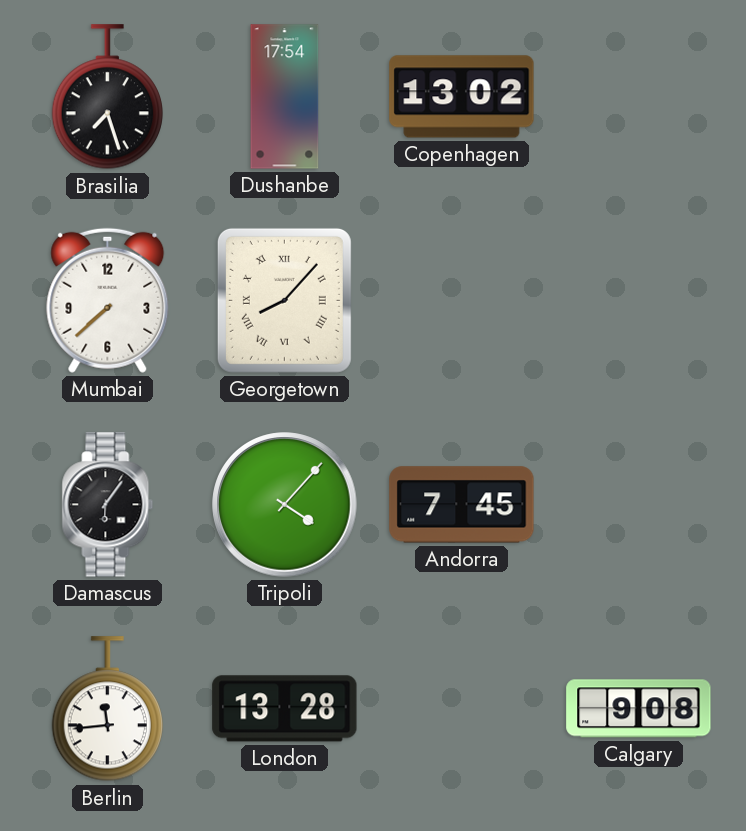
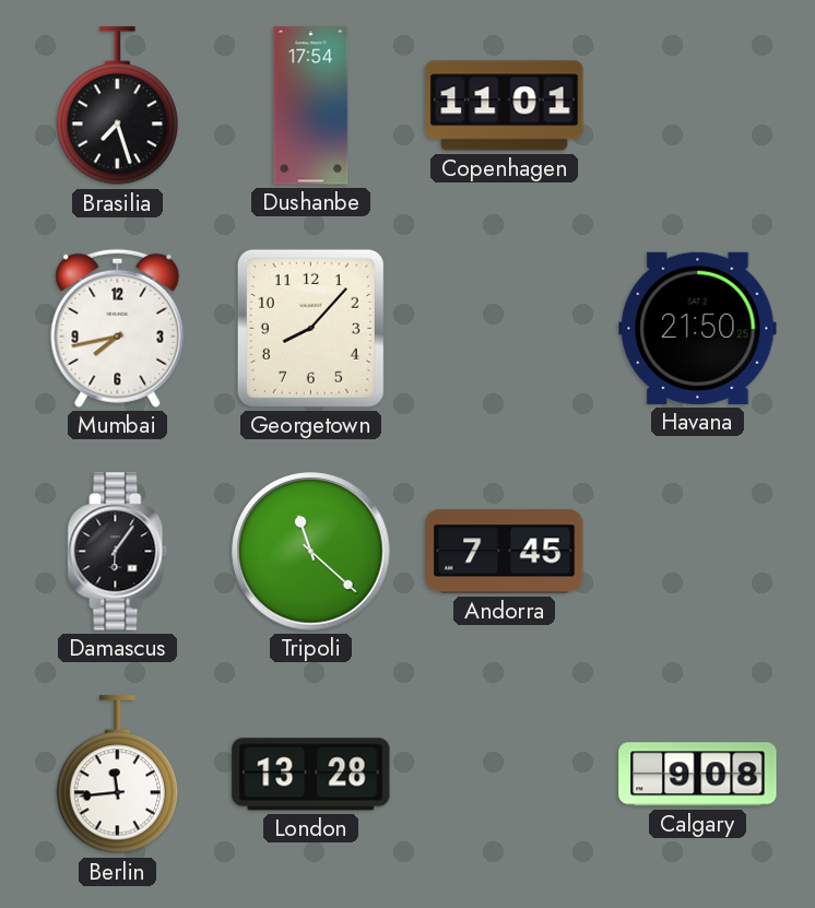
Copenhagen: 13:02 -> 11:01
Mumbai: 7:38 -> 7:43
Georgetown numerals: Roman -> Arabic
Havana: none -> 21:50
Tripoli: 4:07 -> 11:22
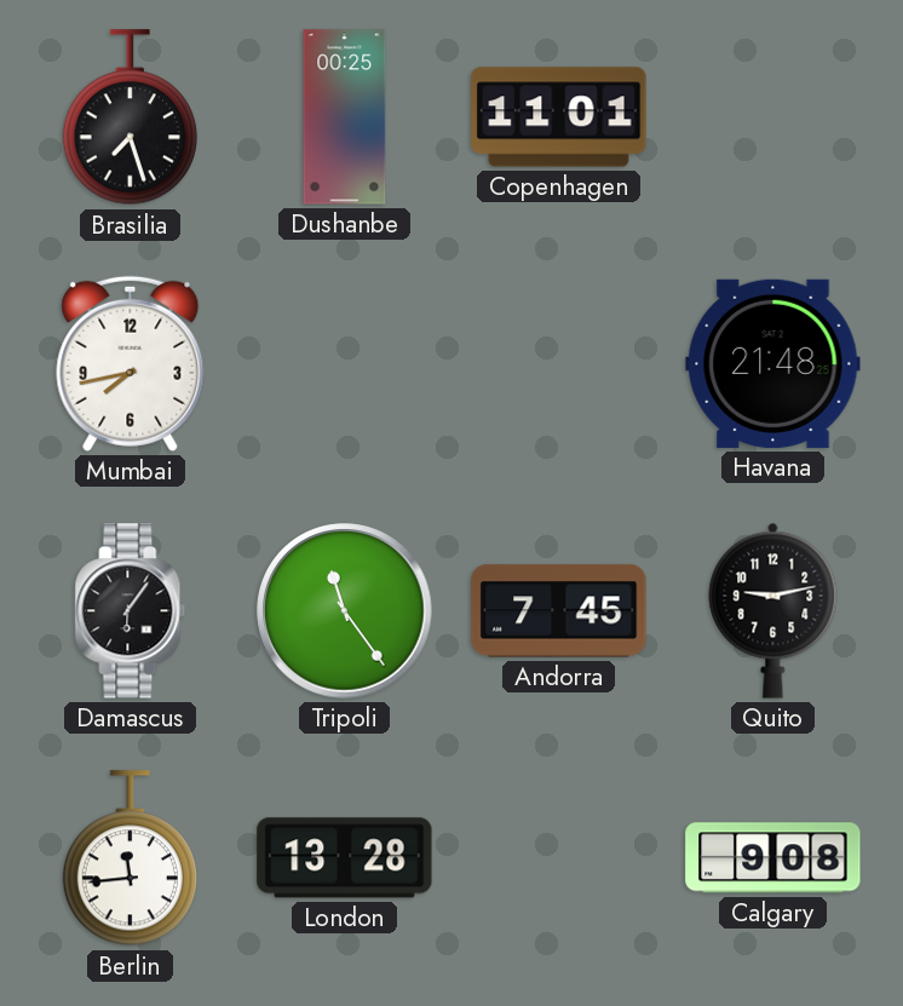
Dushanbe: 17:54 -> 00:25
Georgetown: 8:07 -> none
Havana: 21:50 -> 21:48
Tripoli: 11:22 -> 11:24
Quito: none -> 9:13
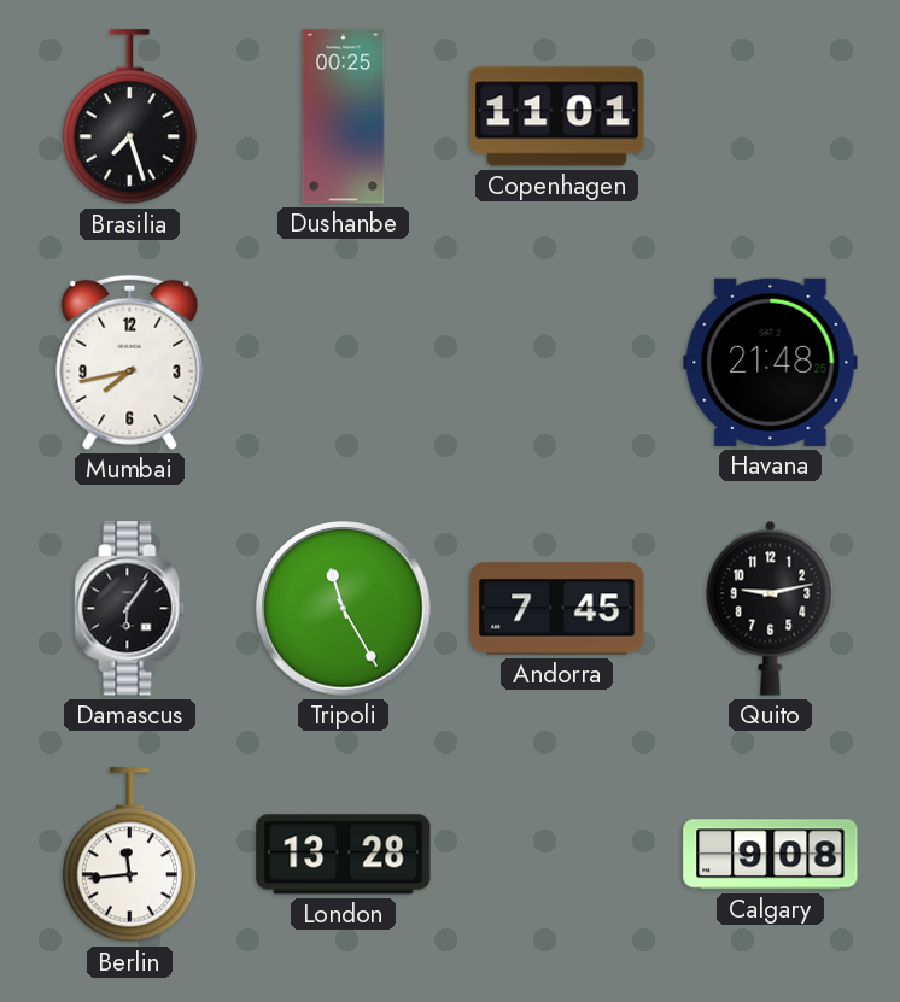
Tripoli: 11:24 -> 11:25
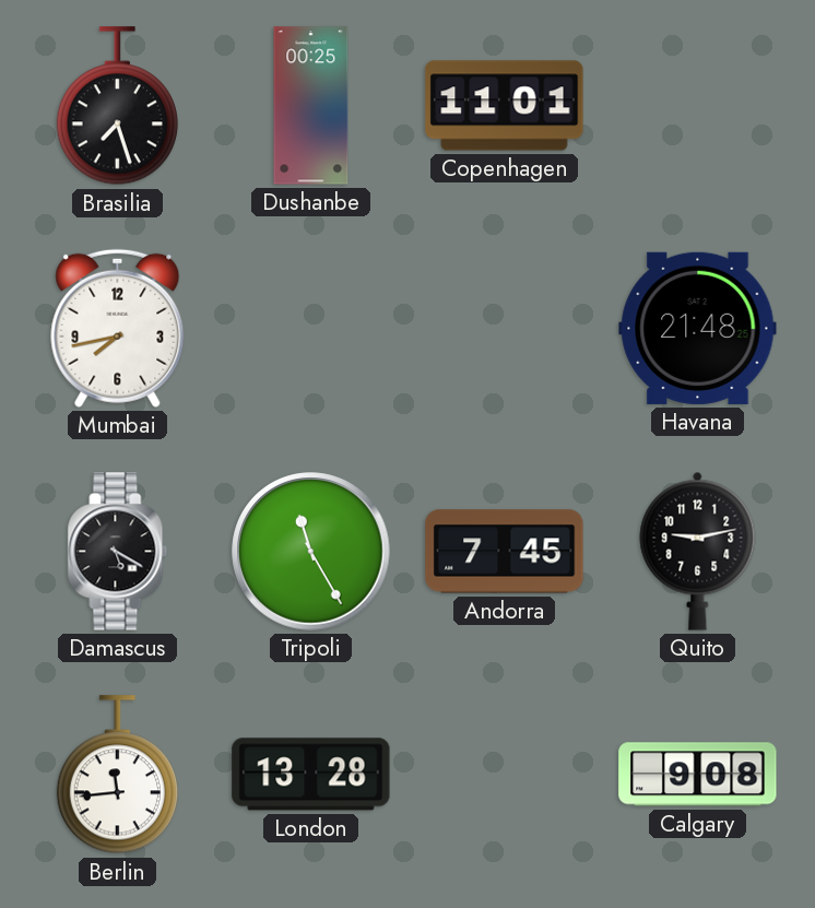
Damascus: 6:06 -> 5:20
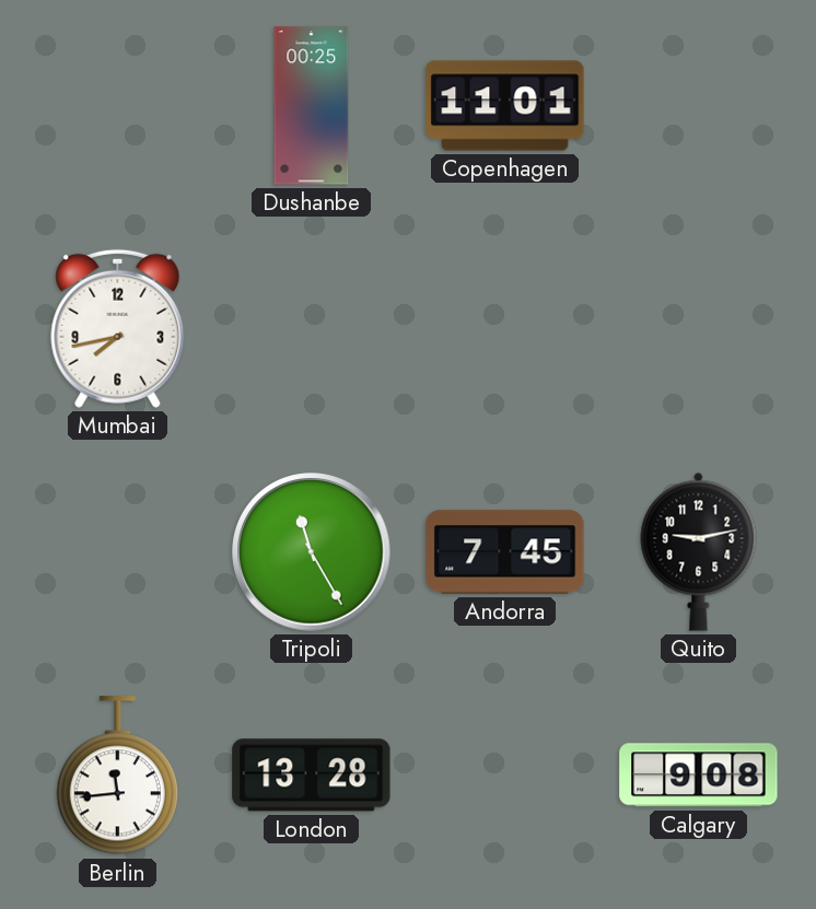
Brasilia: 7:27 -> none
Havana: 21:48 -> none
Damascus: 5:20 -> none
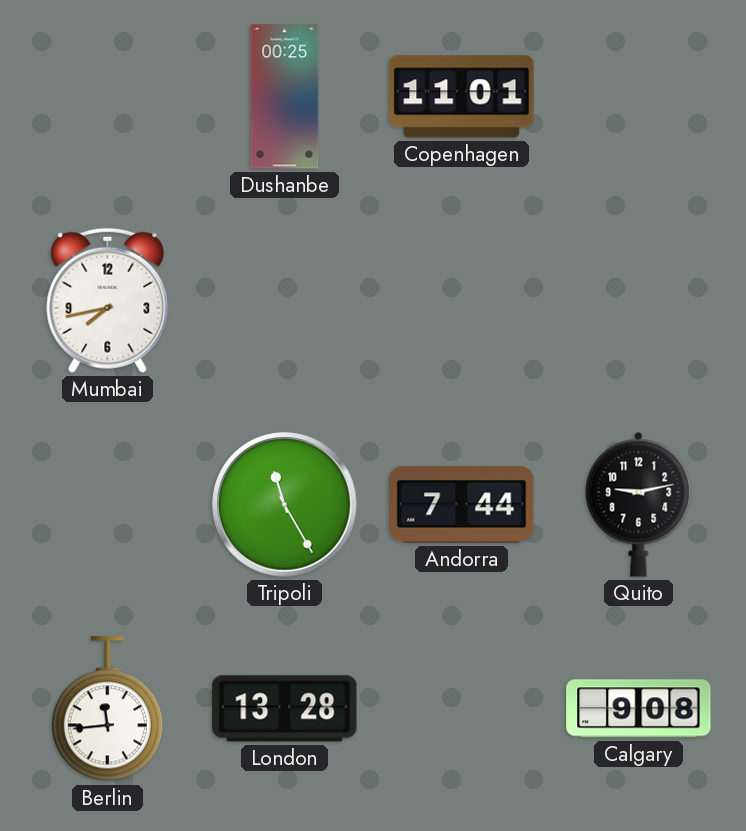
Andorra: 7:45 -> 7:44
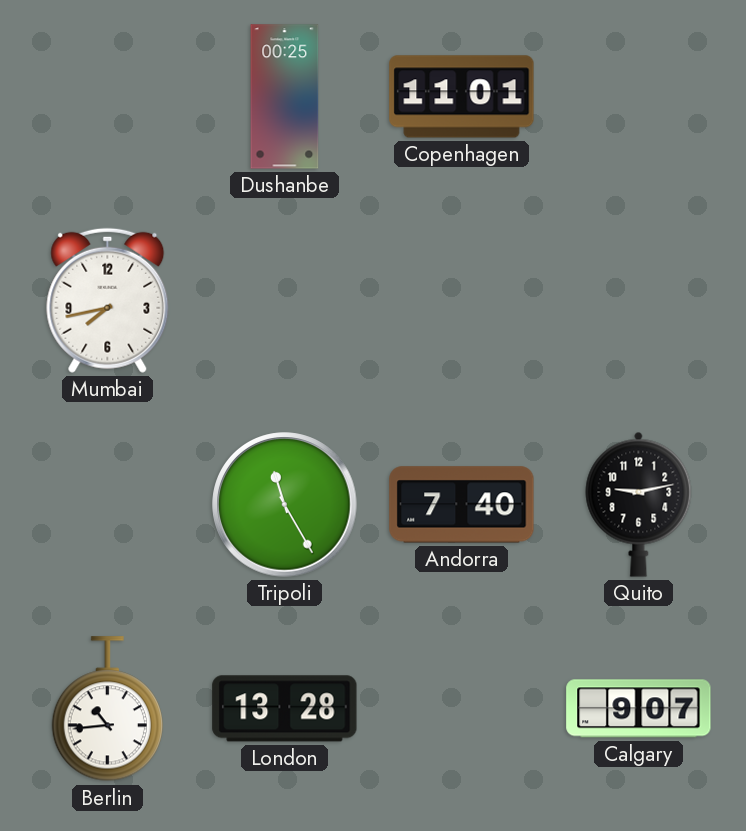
Andorra: 7:44 -> 7:40
Berlin: 11:44 -> 10:44
Calgary: 9:08 -> 9:07
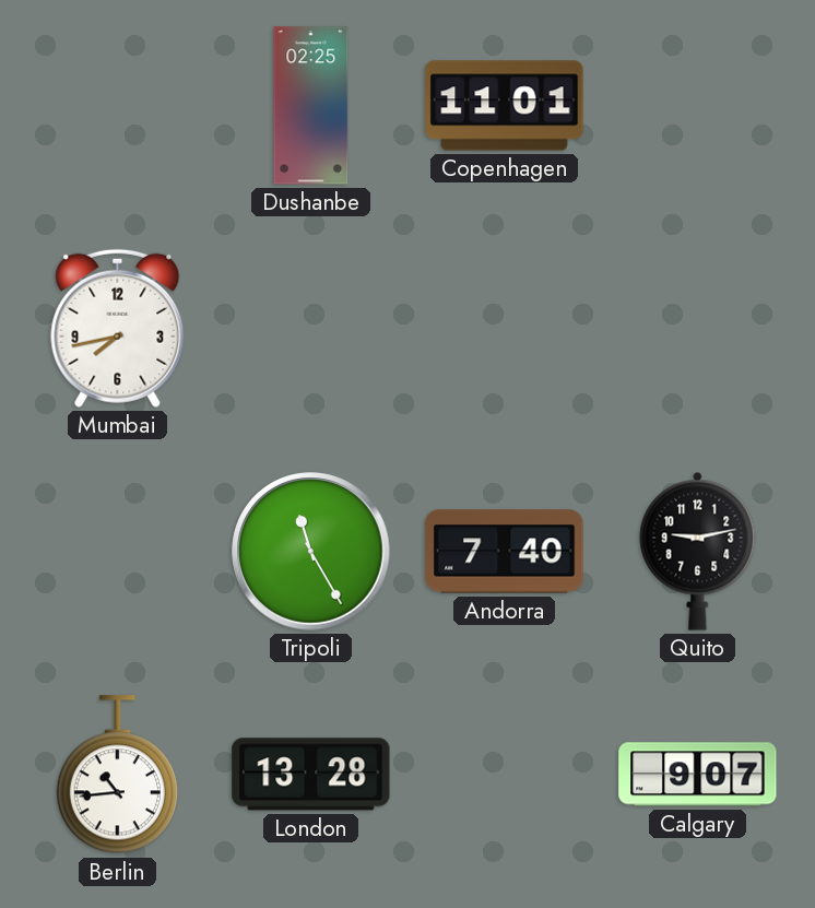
Dushanbe: 00:25 -> 02:25
